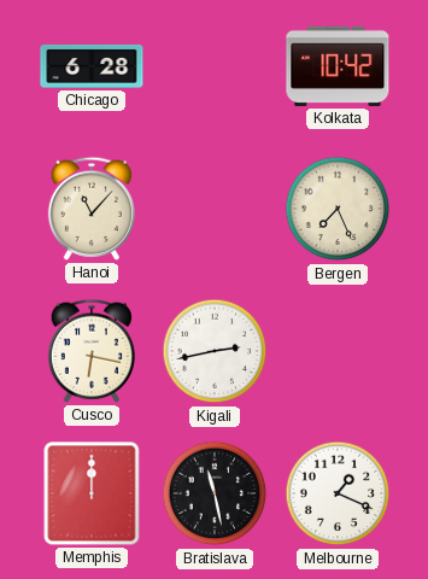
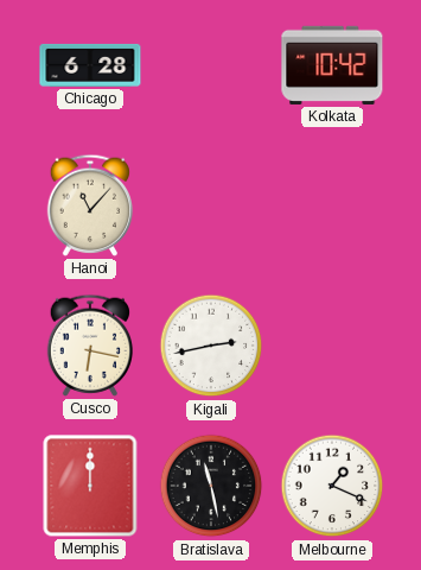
Bergen: 7:26 -> none
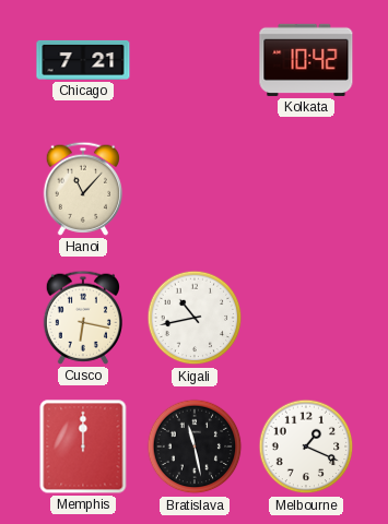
Chicago: 6:28 -> 7:21
Kigali: 2:43 -> 10:43
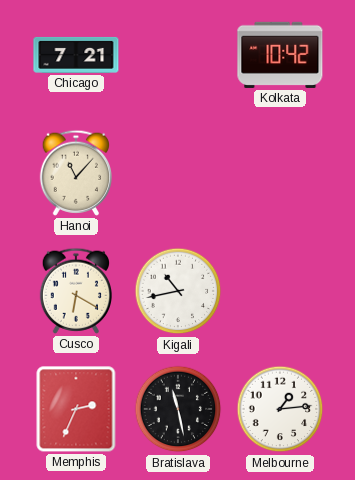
Cusco: 6:17 -> 6:20
Memphis: 12:00 -> 2:34
Melbourne: 1:19 -> 1:14
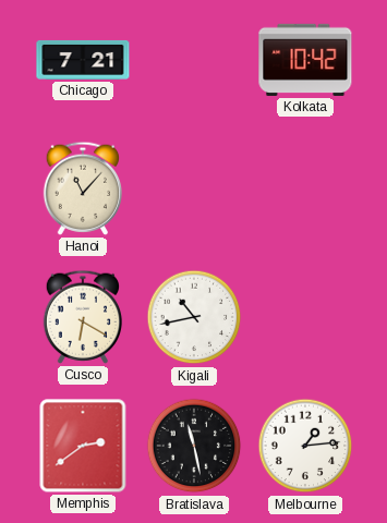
Memphis: 2:34 -> 2:39
